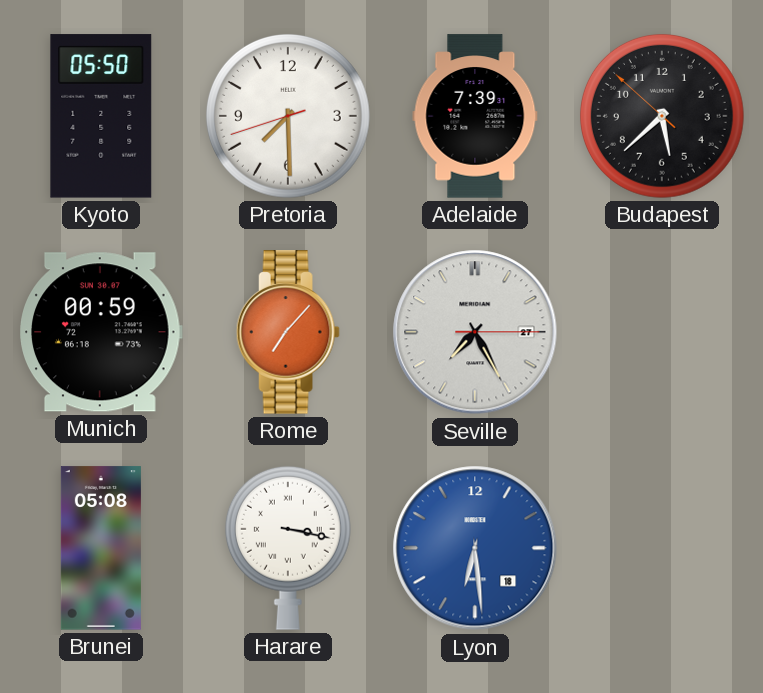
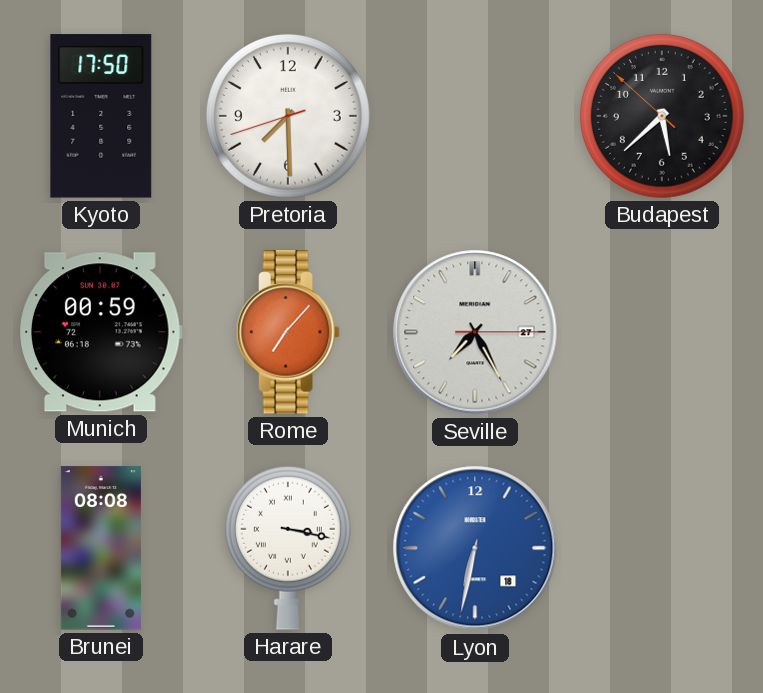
Kyoto: 05:50 -> 17:50
Adelaide: 7:39 -> none
Brunei: 05:08 -> 08:08
Lyon: 6:29 -> 6:32
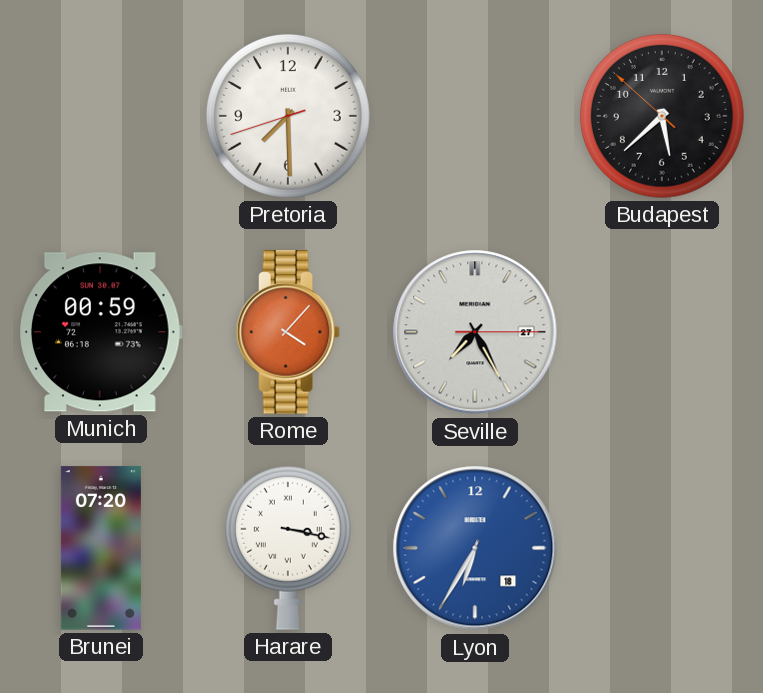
Kyoto: 17:50 -> none
Rome: 7:07 -> 4:07
Brunei: 08:08 -> 07:20
Lyon: 6:32 -> 6:35
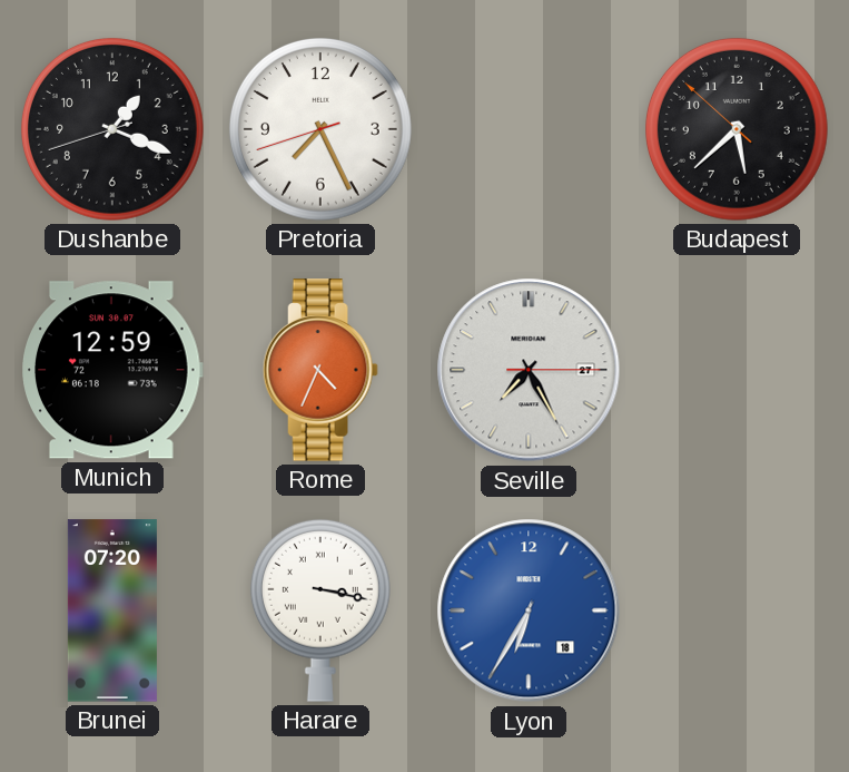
Dushanbe: none -> 1:18
Pretoria: 7:29 -> 7:25
Munich: 00:59 -> 12:59
Rome: 4:07 -> 4:34
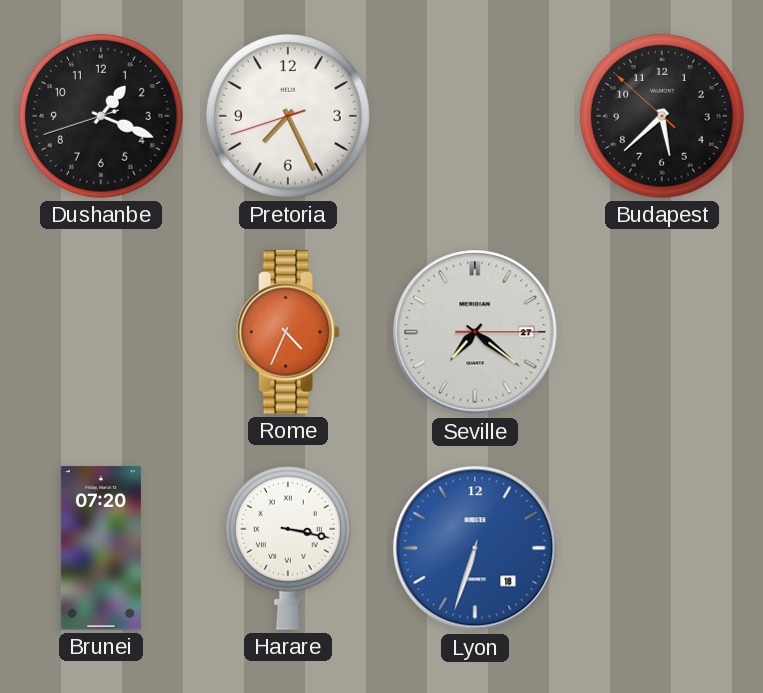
Munich: 12:59 -> none
Seville: 7:25 -> 7:21
Lyon: 6:35 -> 6:33
